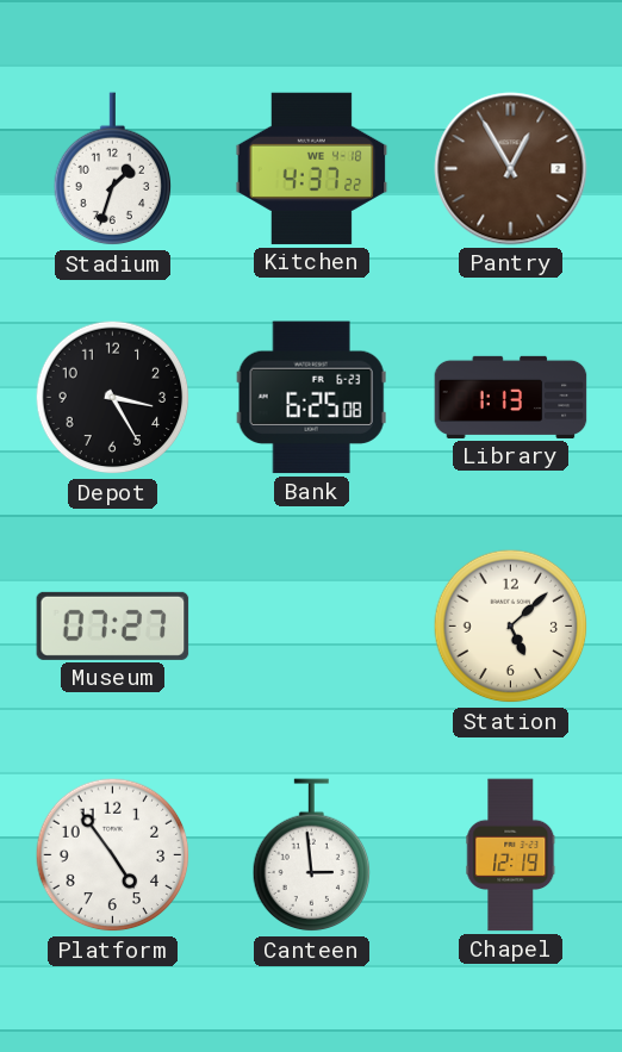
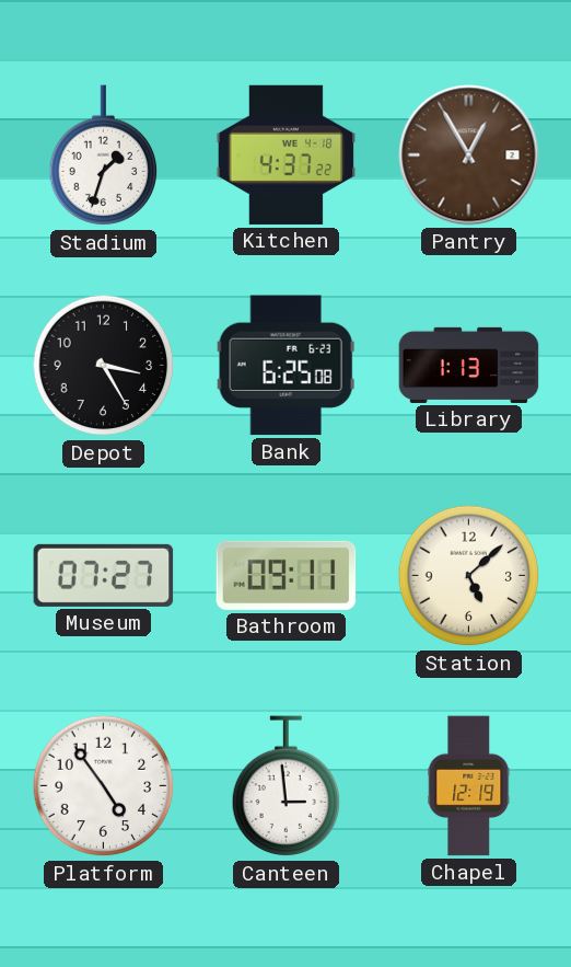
Bathroom: none -> 09:11
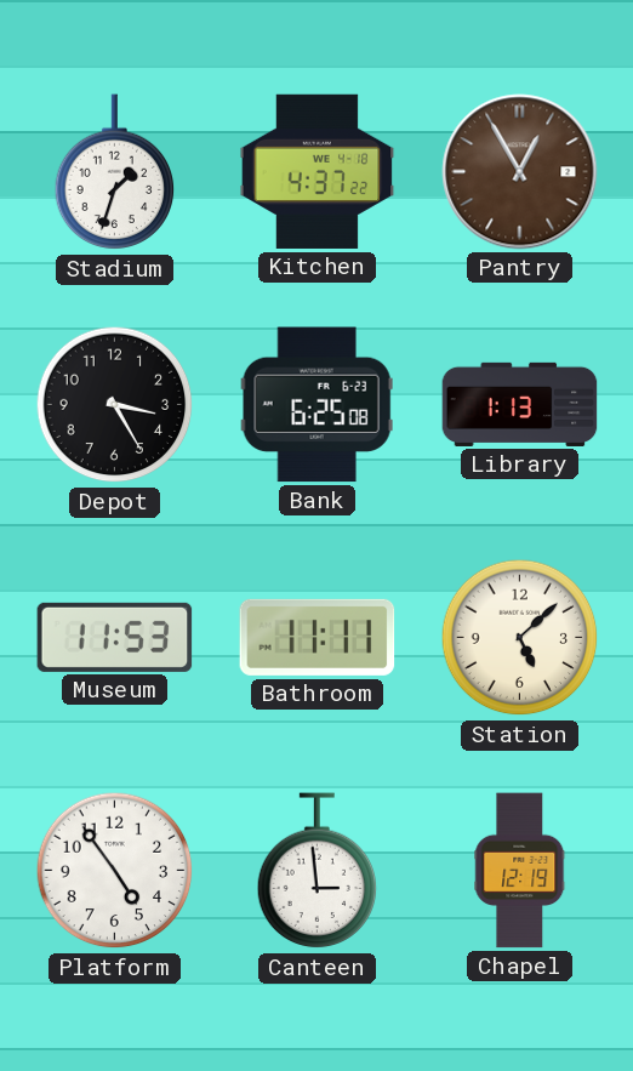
Museum: 07:27 -> 11:53
Bathroom: 09:11 -> 11:11
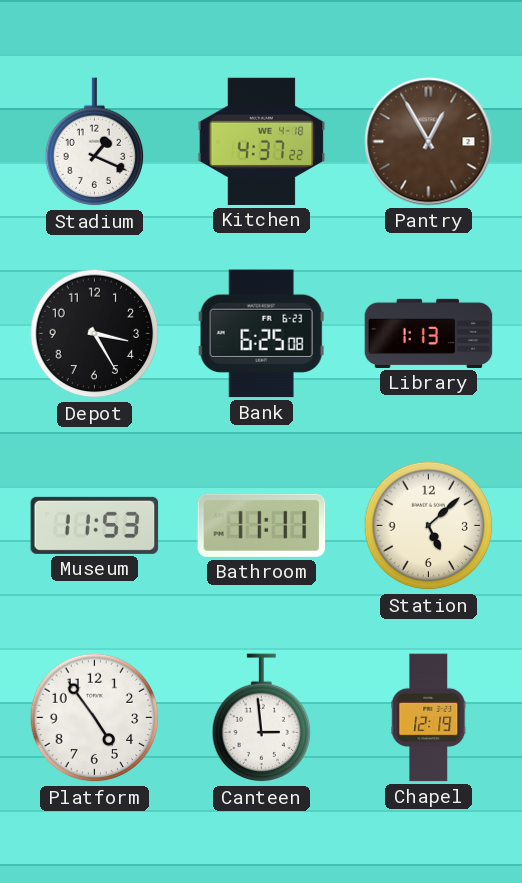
Stadium: 1:33 -> 1:19
